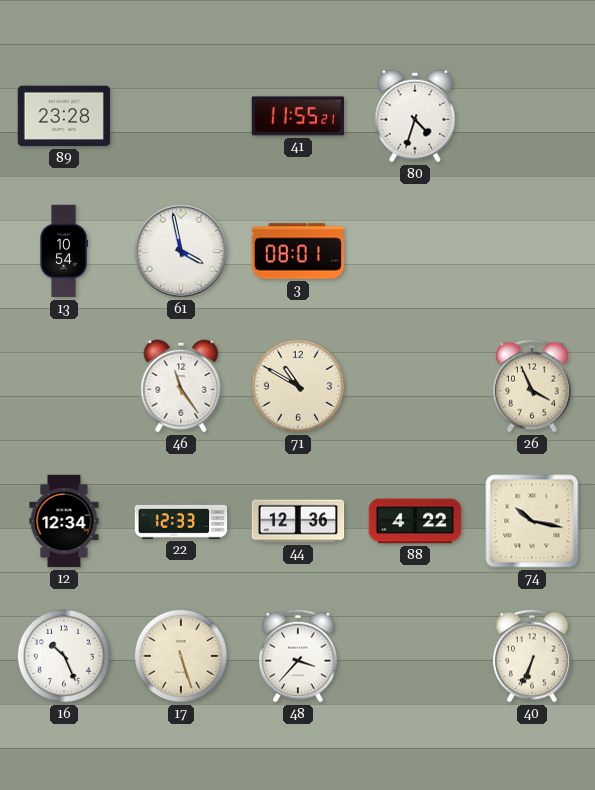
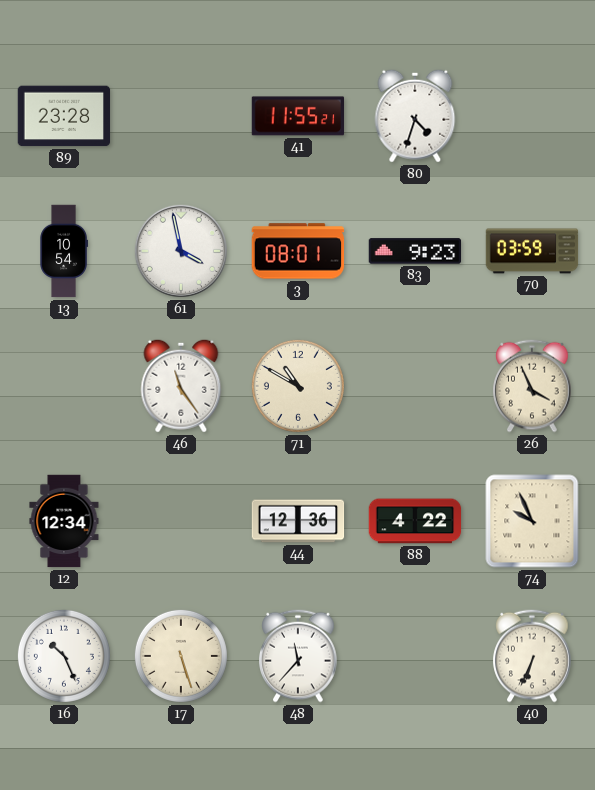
83: none -> 9:23
70: none -> 03:59
22: 12:33 -> none
74: 10:17 -> 9:56
48: 3:37 -> 11:37
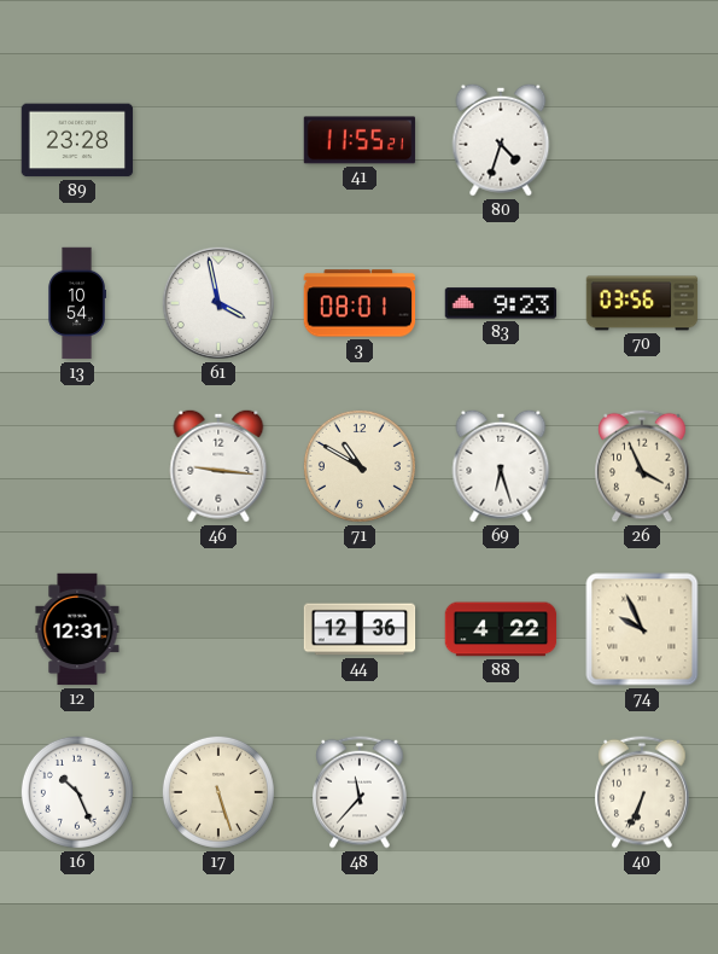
70: 03:59 -> 03:56
46: 11:24 -> 9:16
69: none -> 6:27
12: 12:34 -> 12:31
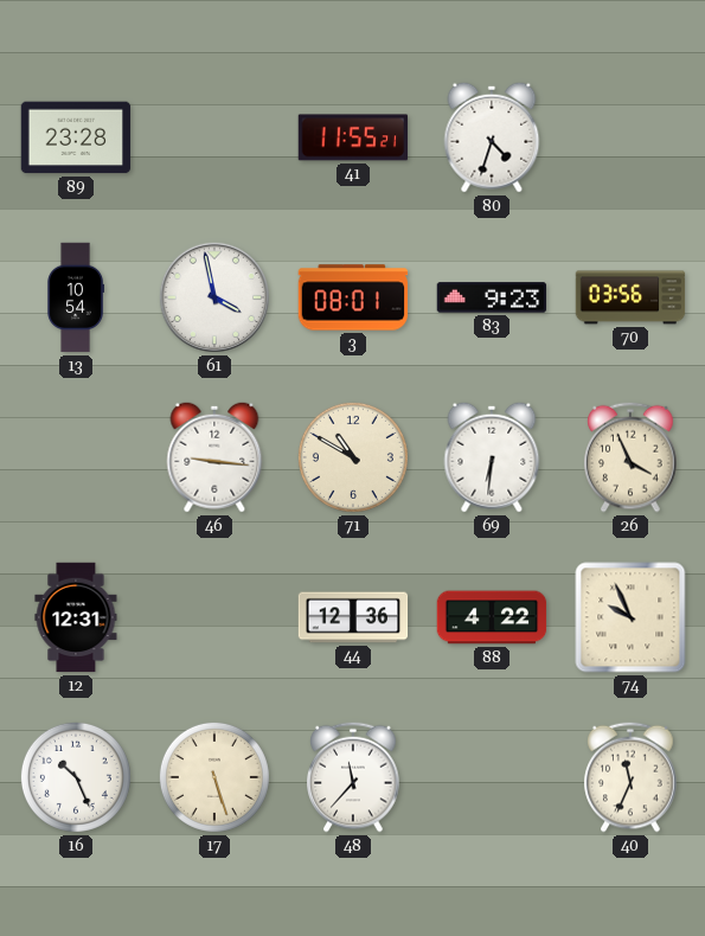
69: 6:27 -> 6:31
40: 6:34 -> 11:34
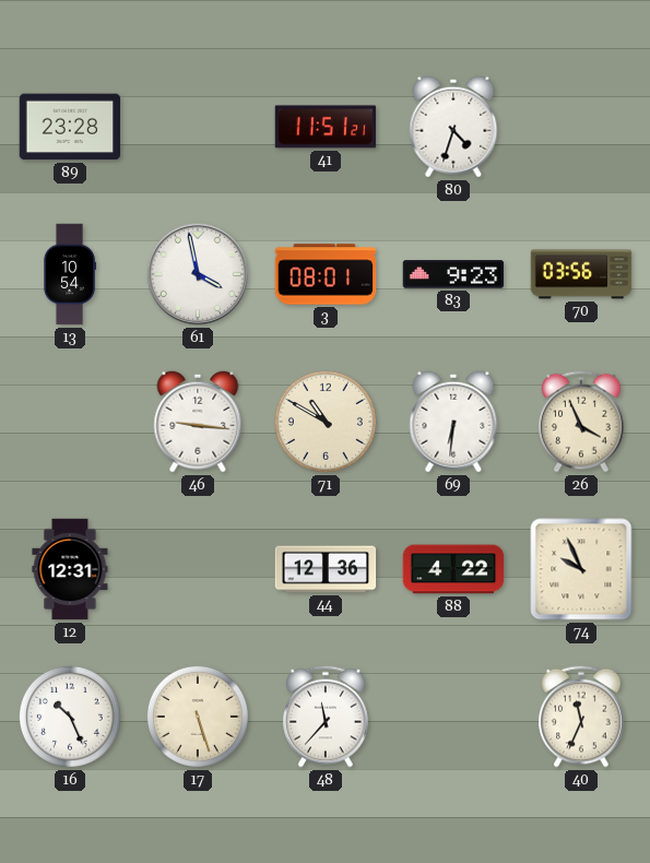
41: 11:55 -> 11:51
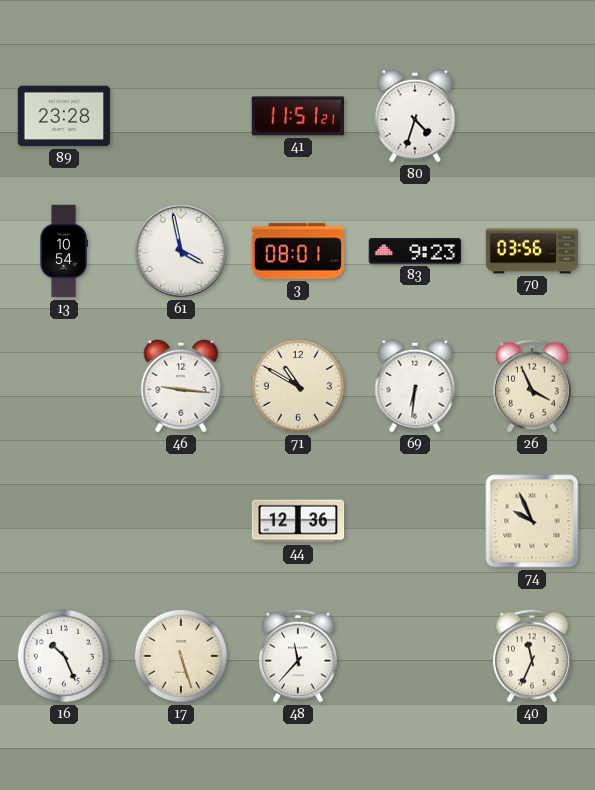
12: 12:31 -> none
88: 4:22 -> none
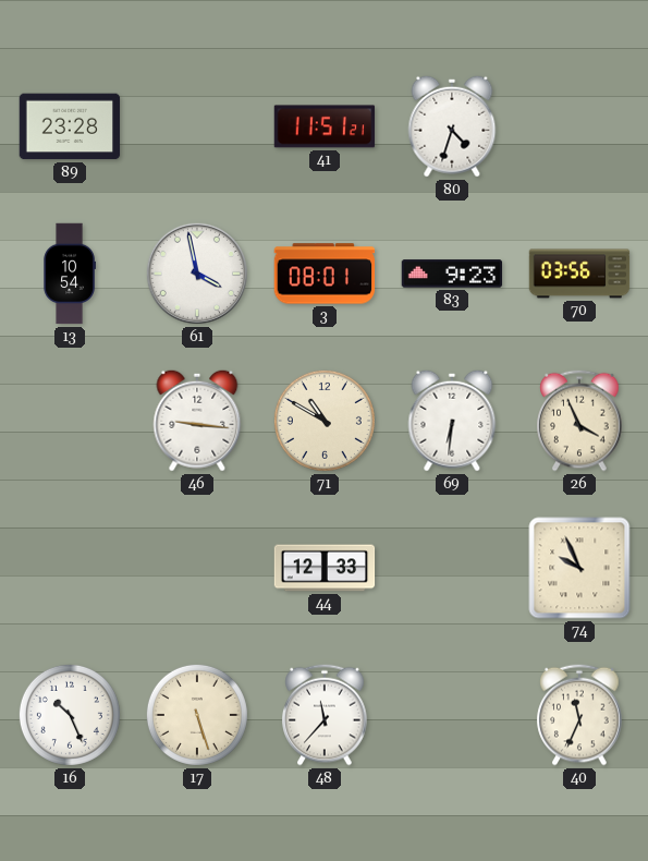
44: 12:36 -> 12:33
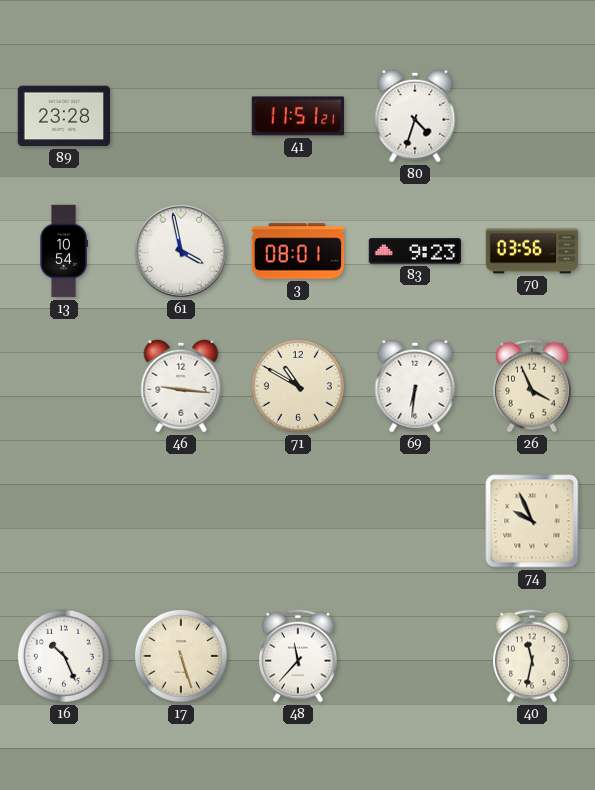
44: 12:33 -> none
40: 11:34 -> 11:32
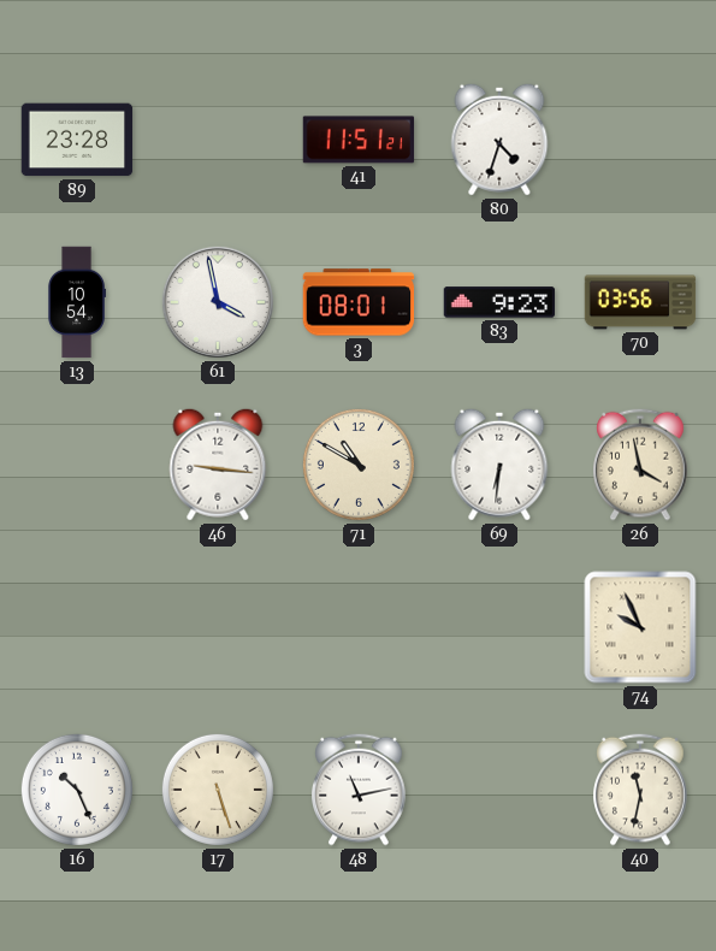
26: 3:56 -> 3:58
48: 11:37 -> 11:13
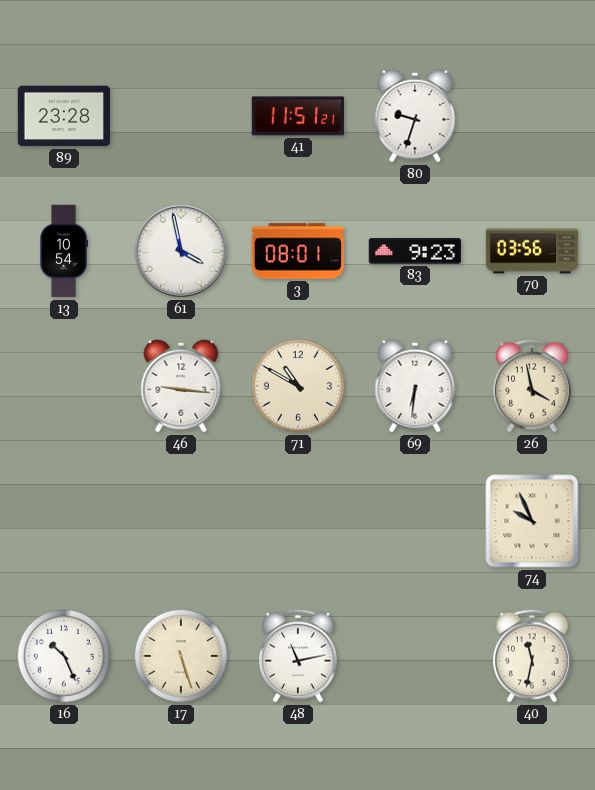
80: 4:33 -> 9:33
